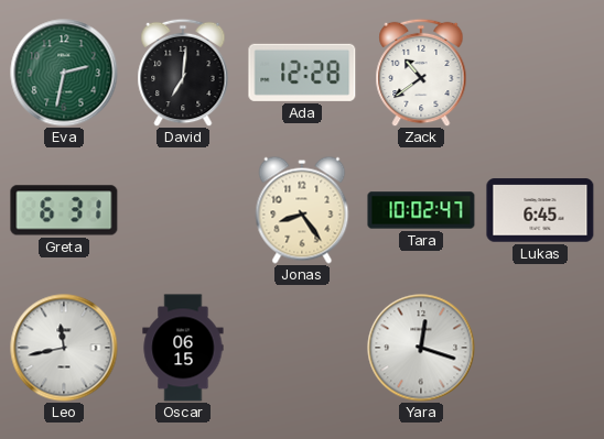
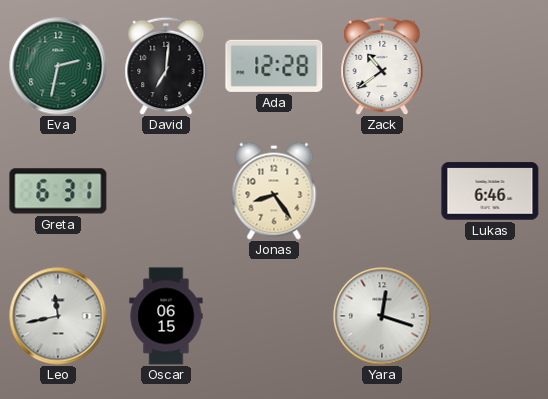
Tara: 10:02 -> none
Lukas: 6:45 -> 6:46
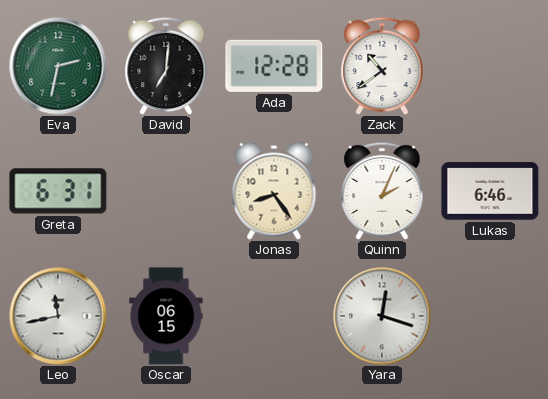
Quinn: none -> 2:04
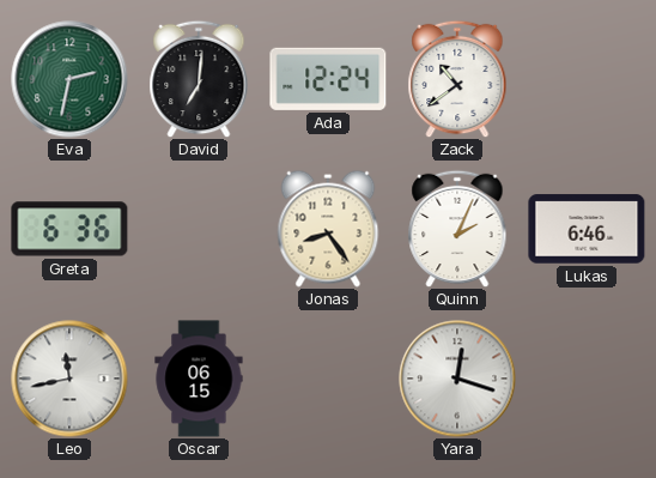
Ada: 12:28 -> 12:24
Greta: 6:31 -> 6:36
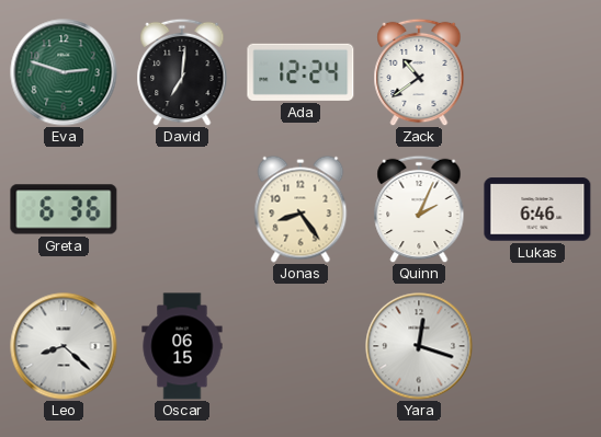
Eva: 2:32 -> 2:48
Leo: 11:43 -> 8:22
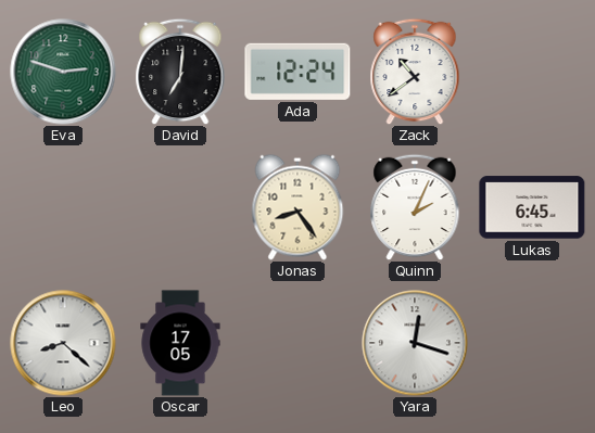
Greta: 6:36 -> none
Lukas: 6:46 -> 6:45
Oscar: 06:15 -> 17:05
